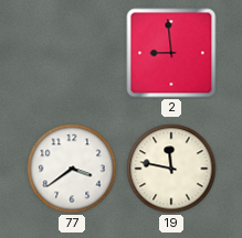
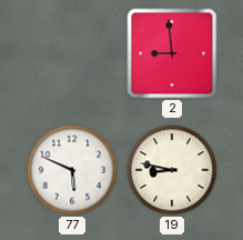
77: 3:39 -> 5:49
19: 11:47 -> 8:47
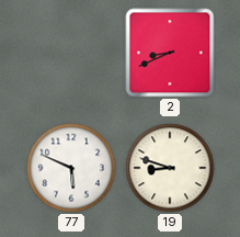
2: 8:59 -> 8:41
19: 8:47 -> 8:48
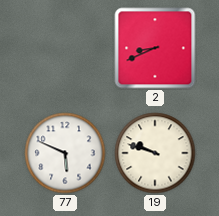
19: 8:48 -> 9:48
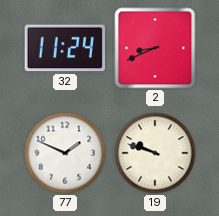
32: none -> 11:24
77: 5:49 -> 1:49
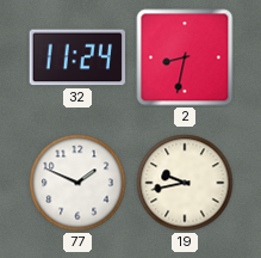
2: 8:41 -> 8:32
19: 9:48 -> 9:43
